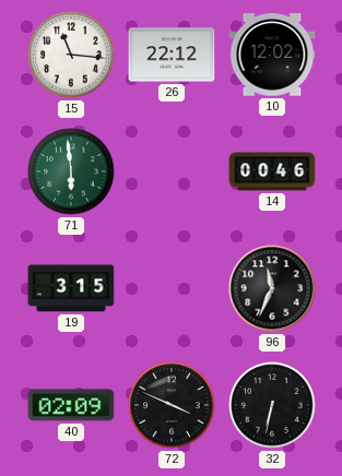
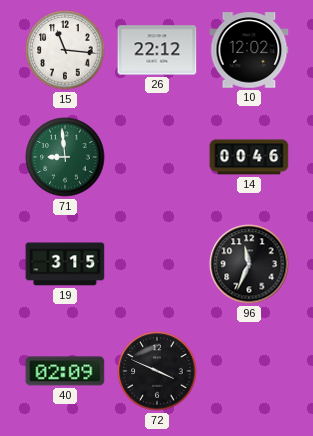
71: 5:59 -> 8:59
32: 6:32 -> none
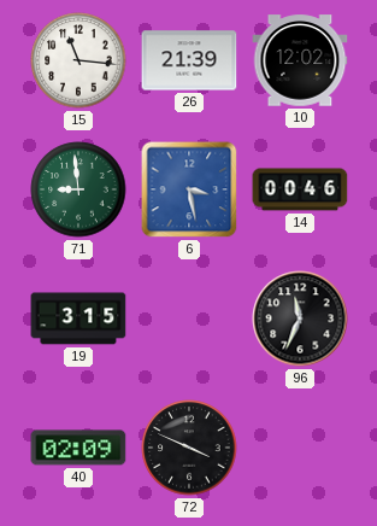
26: 22:12 -> 21:39
6: none -> 3:28
